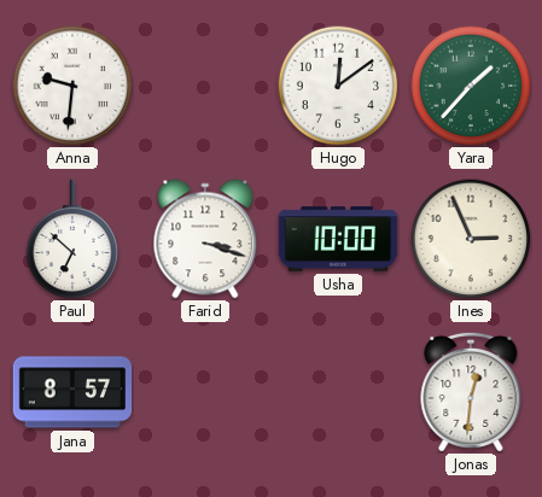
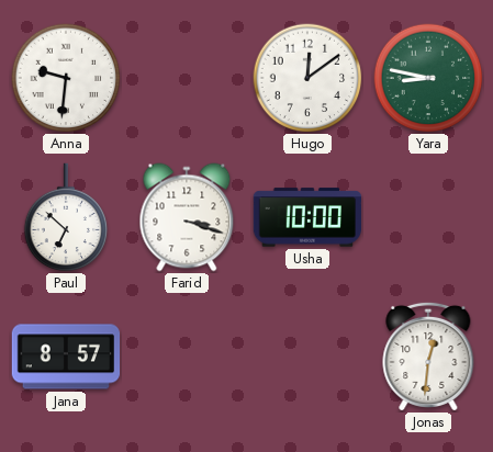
Yara: 1:37 -> 8:47
Ines: 2:56 -> none
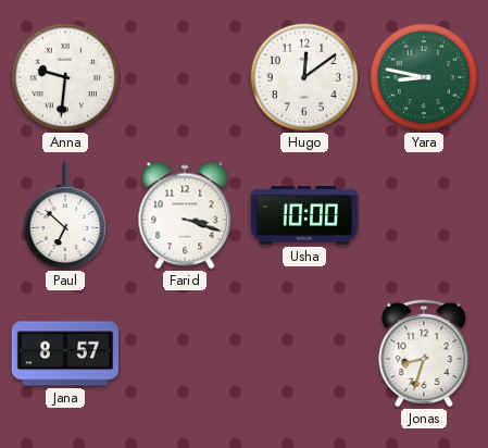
Jonas: 12:31 -> 8:33
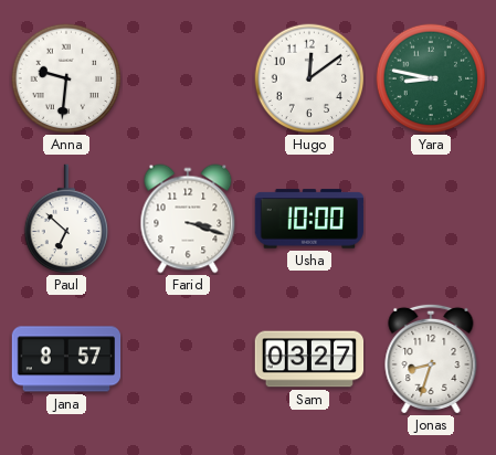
Sam: none -> 03:27
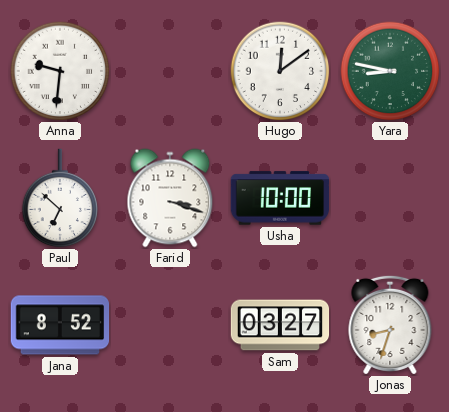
Jana: 8:57 -> 8:52
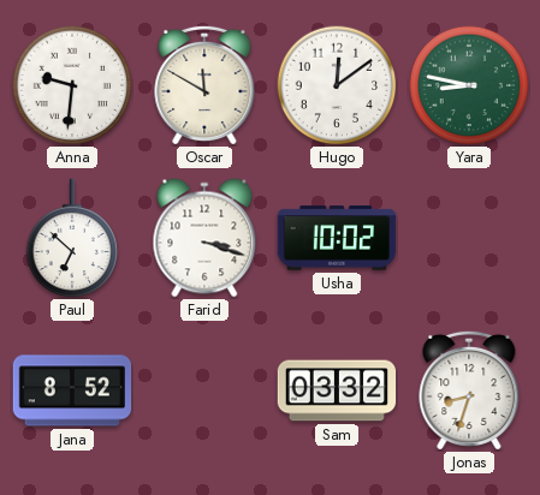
Oscar: none -> 11:50
Usha: 10:00 -> 10:02
Sam: 03:27 -> 03:32
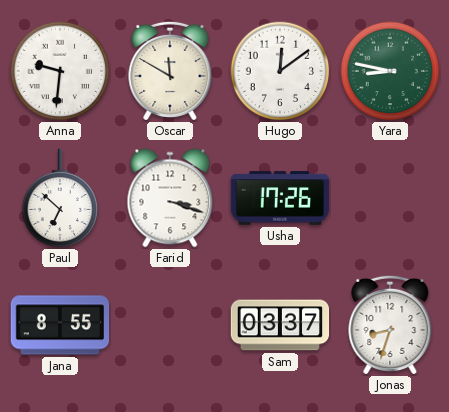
Usha: 10:02 -> 17:26
Jana: 8:52 -> 8:55
Sam: 03:32 -> 03:37
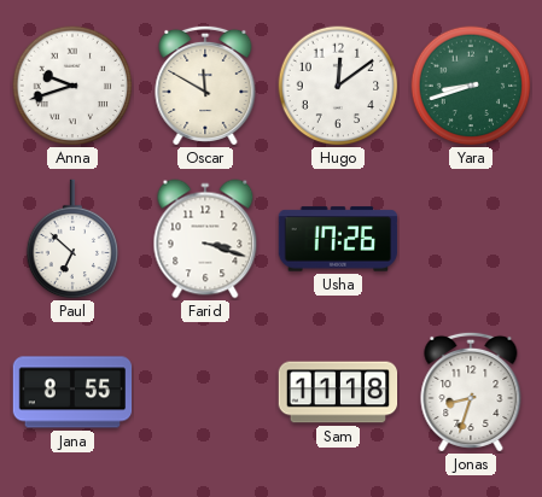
Anna: 9:31 -> 9:42
Yara: 8:47 -> 8:42
Sam: 03:37 -> 11:18
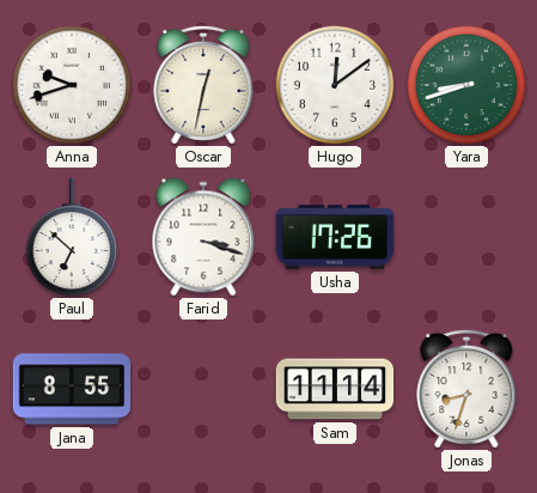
Oscar: 11:50 -> 12:32
Sam: 11:18 -> 11:14
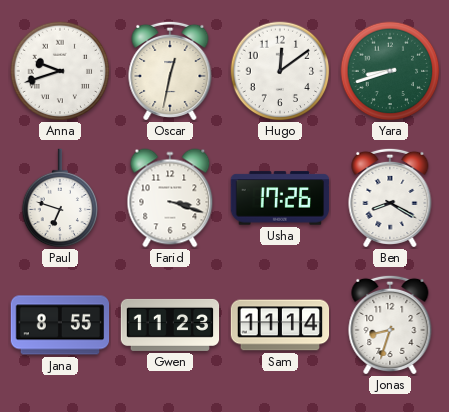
Paul: 6:52 -> 6:48
Ben: none -> 8:20
Gwen: none -> 11:23
